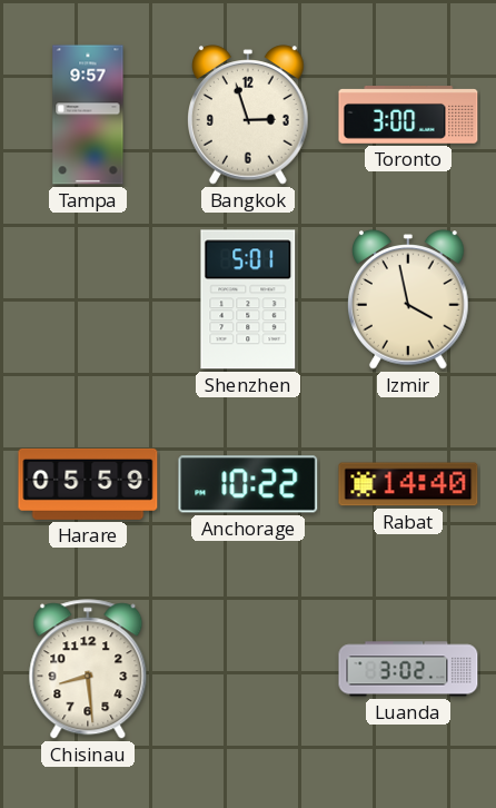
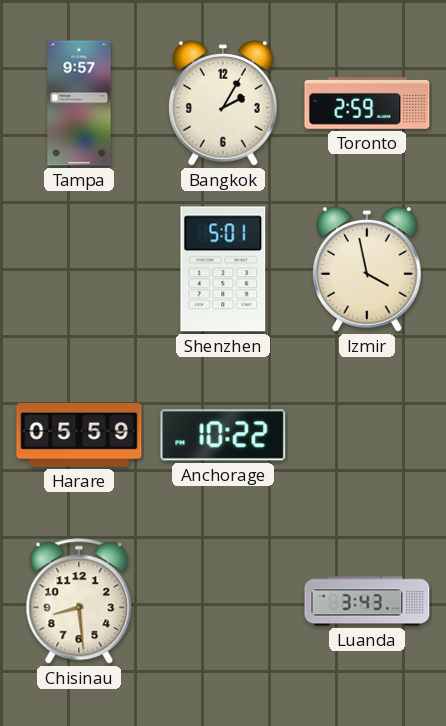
Bangkok: 2:57 -> 2:05
Toronto: 3:00 -> 2:59
Rabat: 14:40 -> none
Luanda: 3:02 -> 3:43
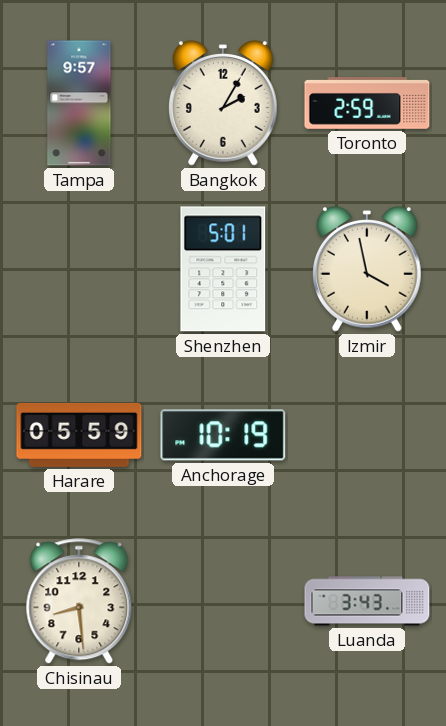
Anchorage: 10:22 -> 10:19
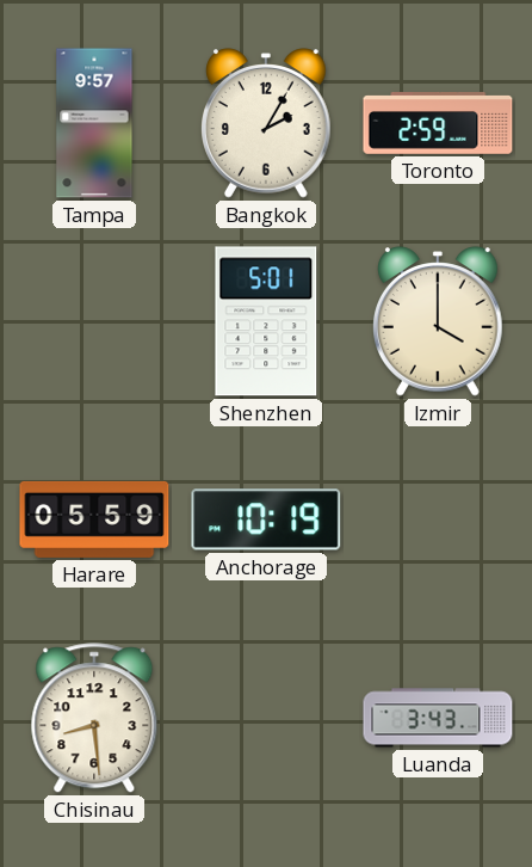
Izmir: 3:58 -> 4:00
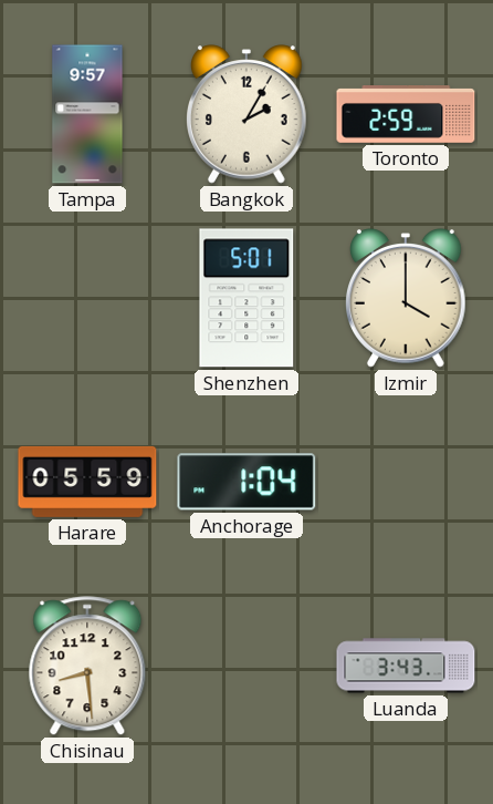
Anchorage: 10:19 -> 1:04
